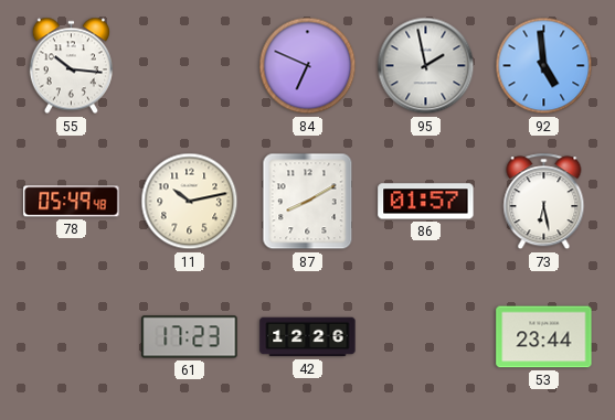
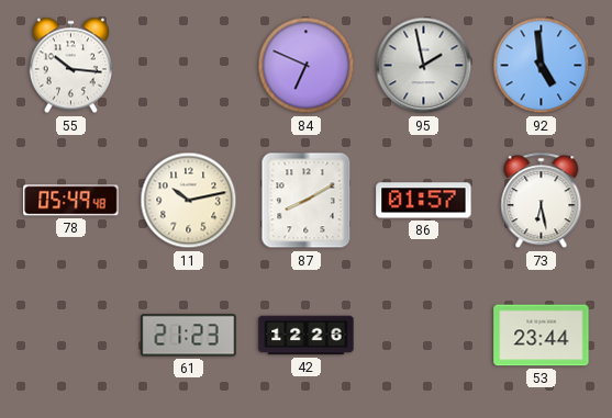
61: 17:23 -> 21:23
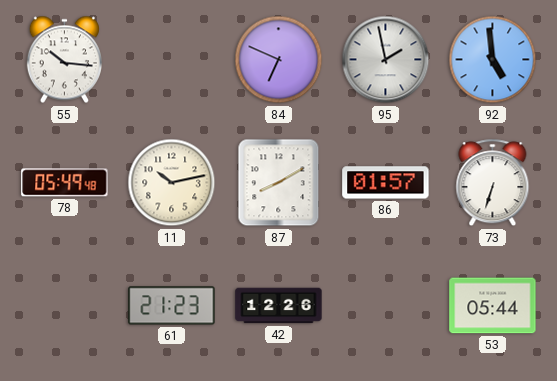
73: 6:28 -> 6:33
53: 23:44 -> 05:44
